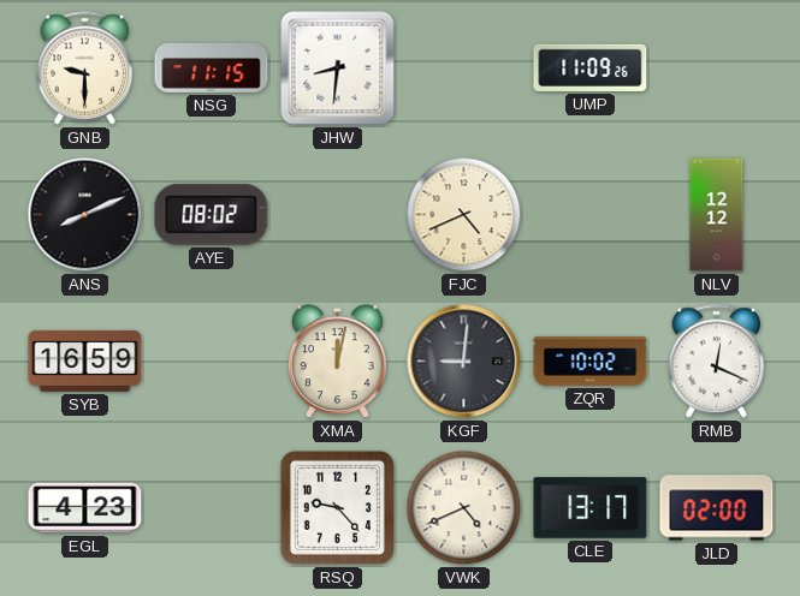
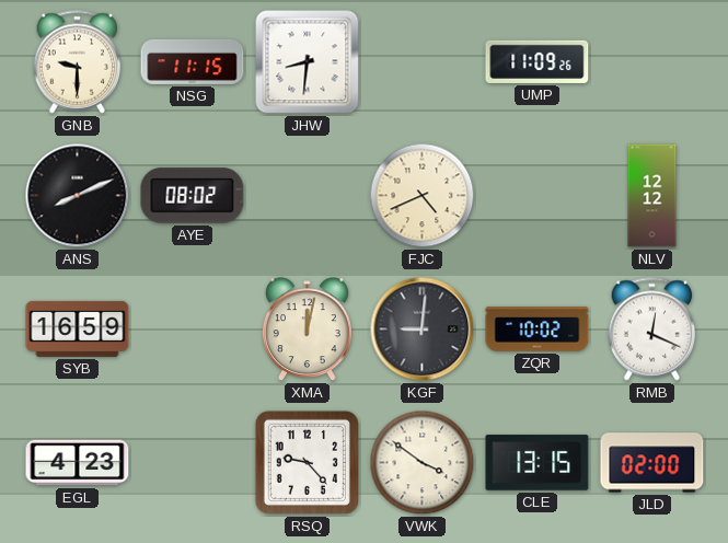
VWK: 4:41 -> 3:51
CLE: 13:17 -> 13:15
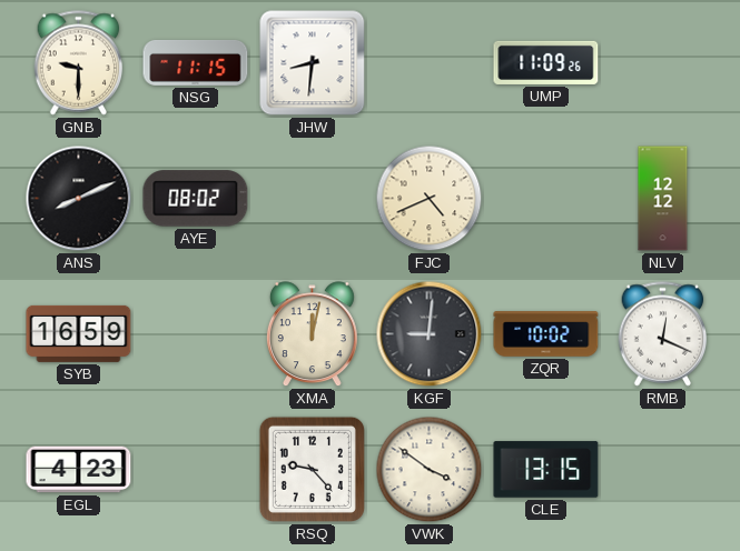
JLD: 02:00 -> none
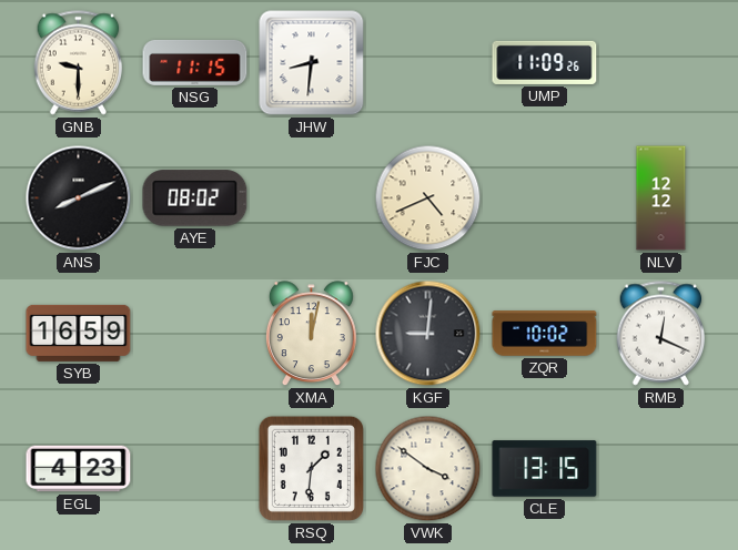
RSQ: 9:23 -> 1:31
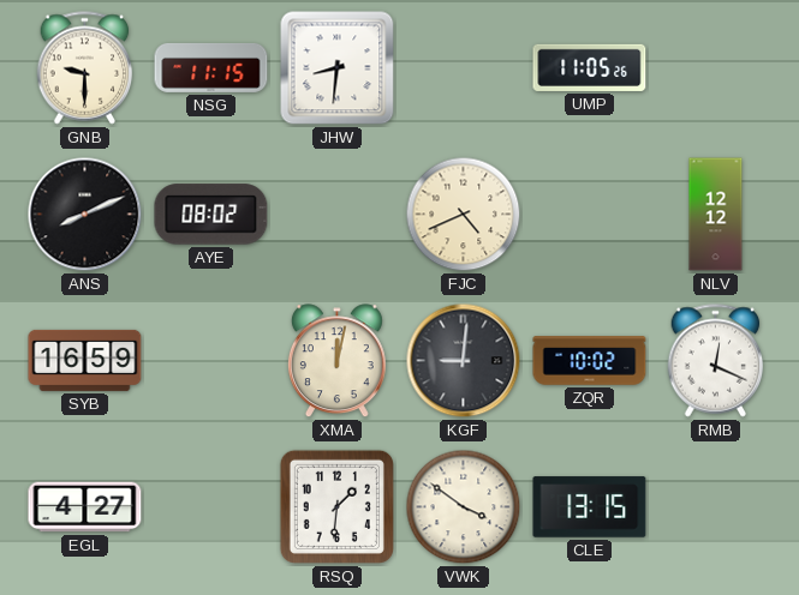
UMP: 11:09 -> 11:05
EGL: 4:23 -> 4:27
